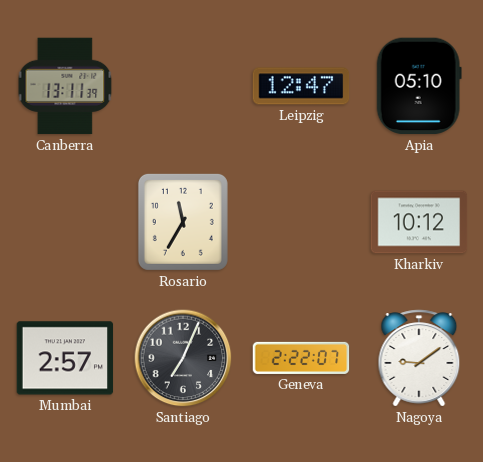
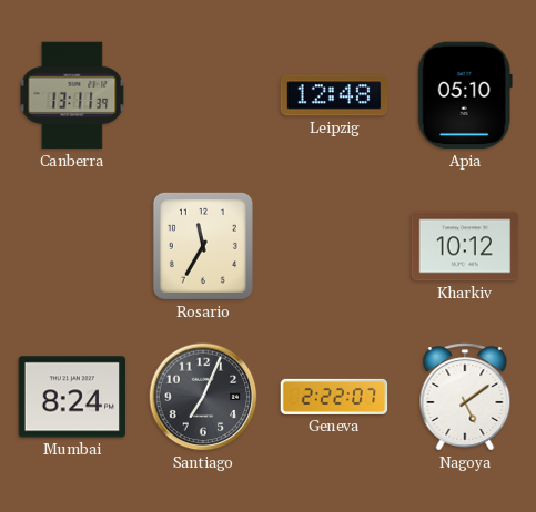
Leipzig: 12:47 -> 12:48
Mumbai: 2:57 -> 8:24
Nagoya: 9:09 -> 5:09
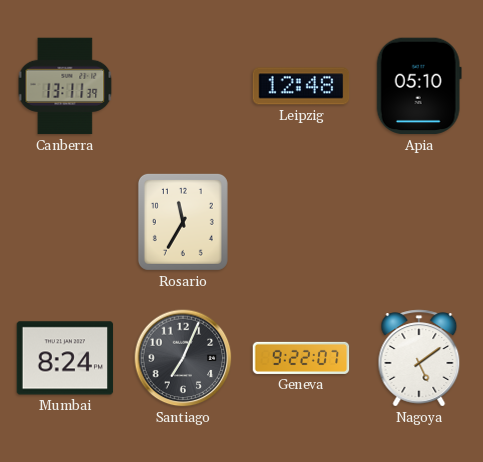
Kharkiv: 10:12 -> none
Geneva: 2:22 -> 9:22
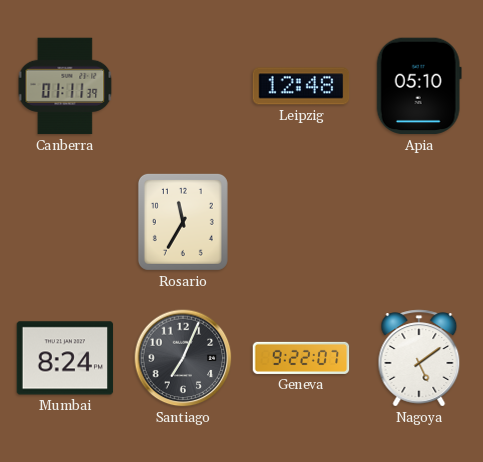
Canberra: 13:11 -> 01:11
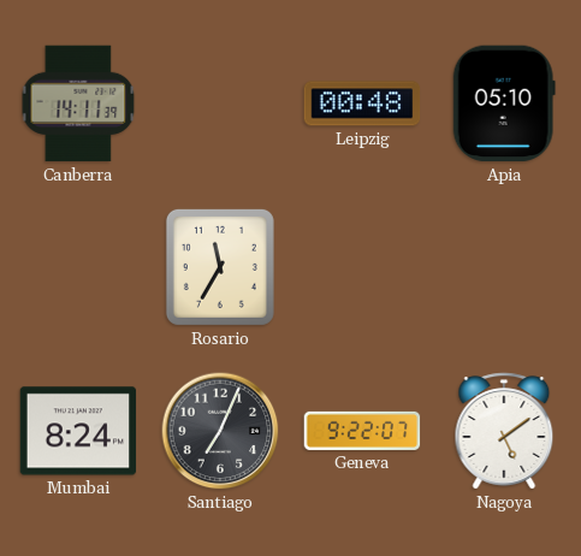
Canberra: 01:11 -> 14:11
Leipzig: 12:48 -> 00:48
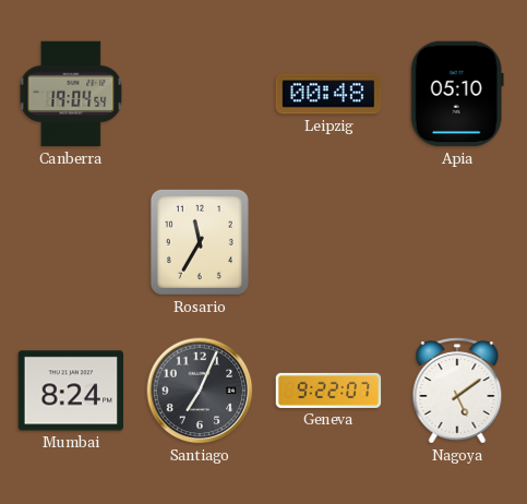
Canberra: 14:11 -> 19:04
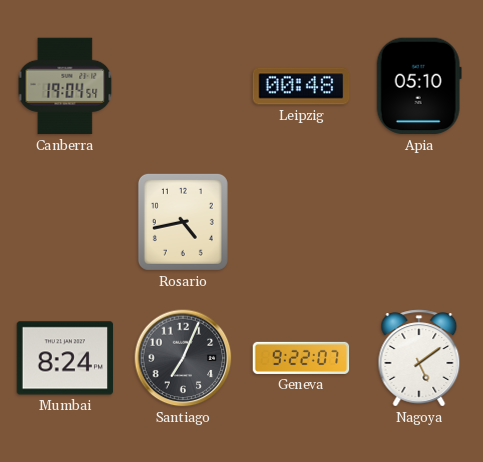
Rosario: 11:35 -> 4:43
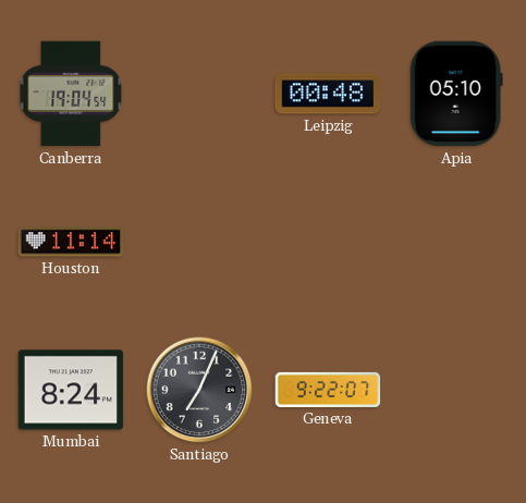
Houston: none -> 11:14
Rosario: 4:43 -> none
Nagoya: 5:09 -> none
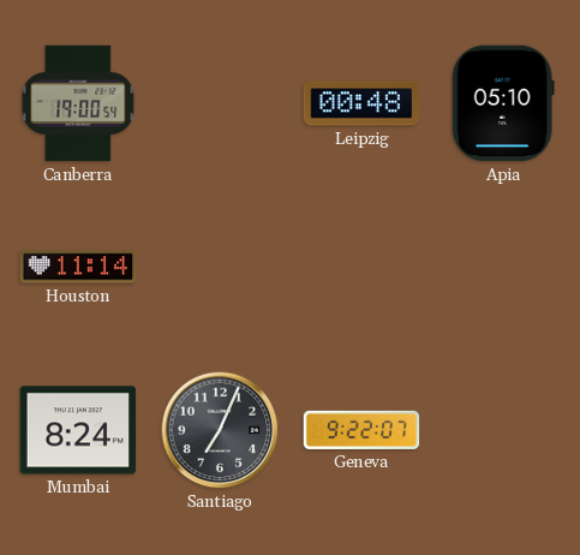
Canberra: 19:04 -> 19:00
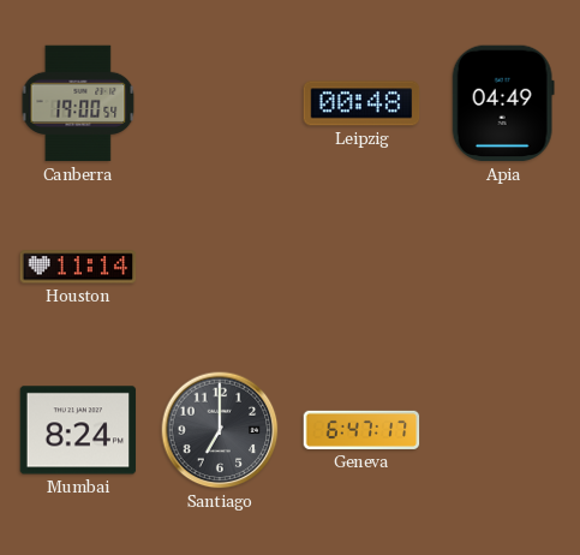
Apia: 05:10 -> 04:49
Santiago: 7:04 -> 7:00
Geneva: 9:22 -> 6:47
